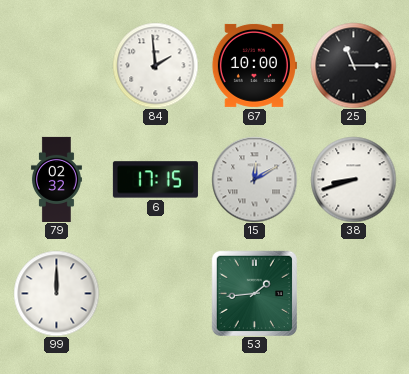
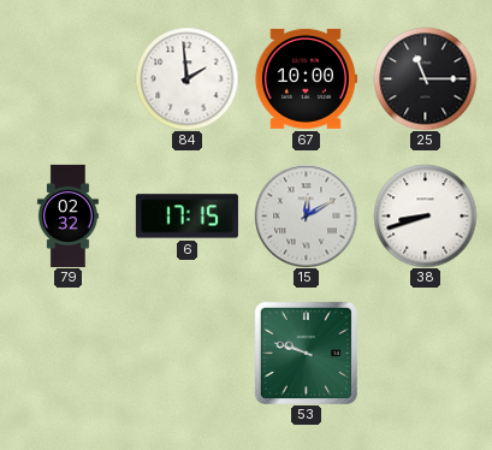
99: 12:00 -> none
53: 1:44 -> 9:48
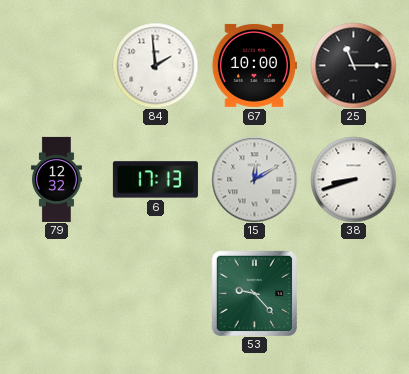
79: 02:32 -> 12:32
6: 17:15 -> 17:13
53: 9:48 -> 9:23
